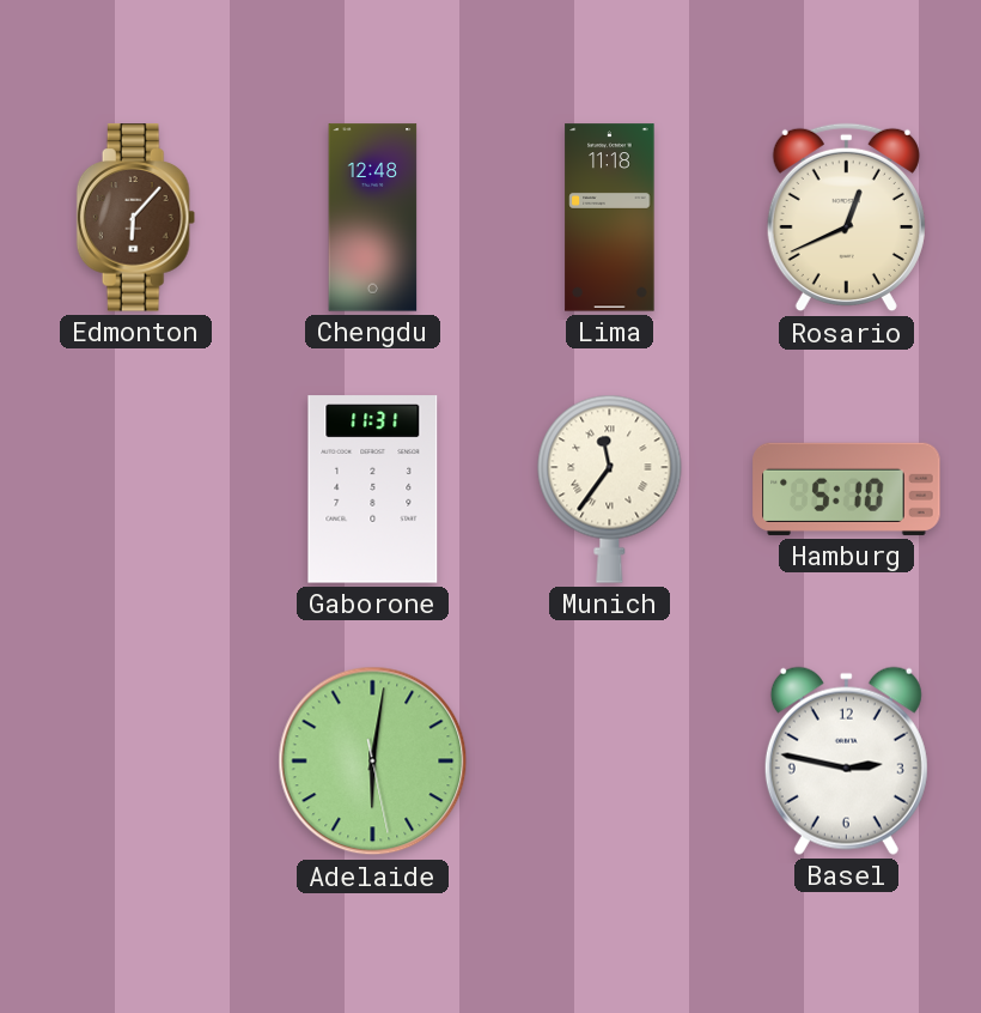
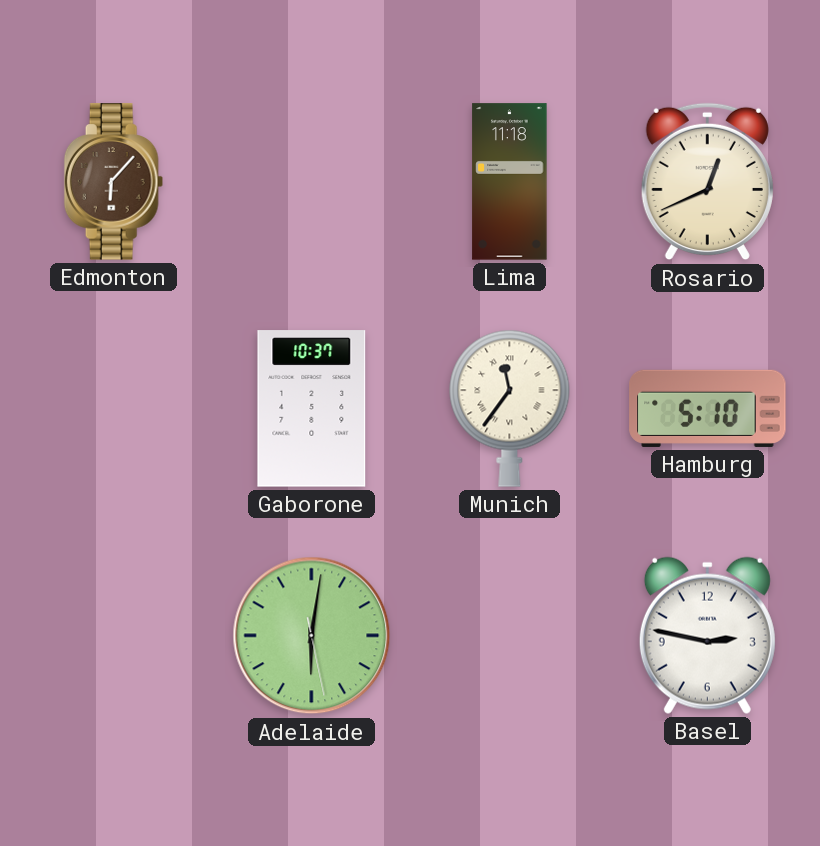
Chengdu: 12:48 -> none
Gaborone: 11:31 -> 10:37
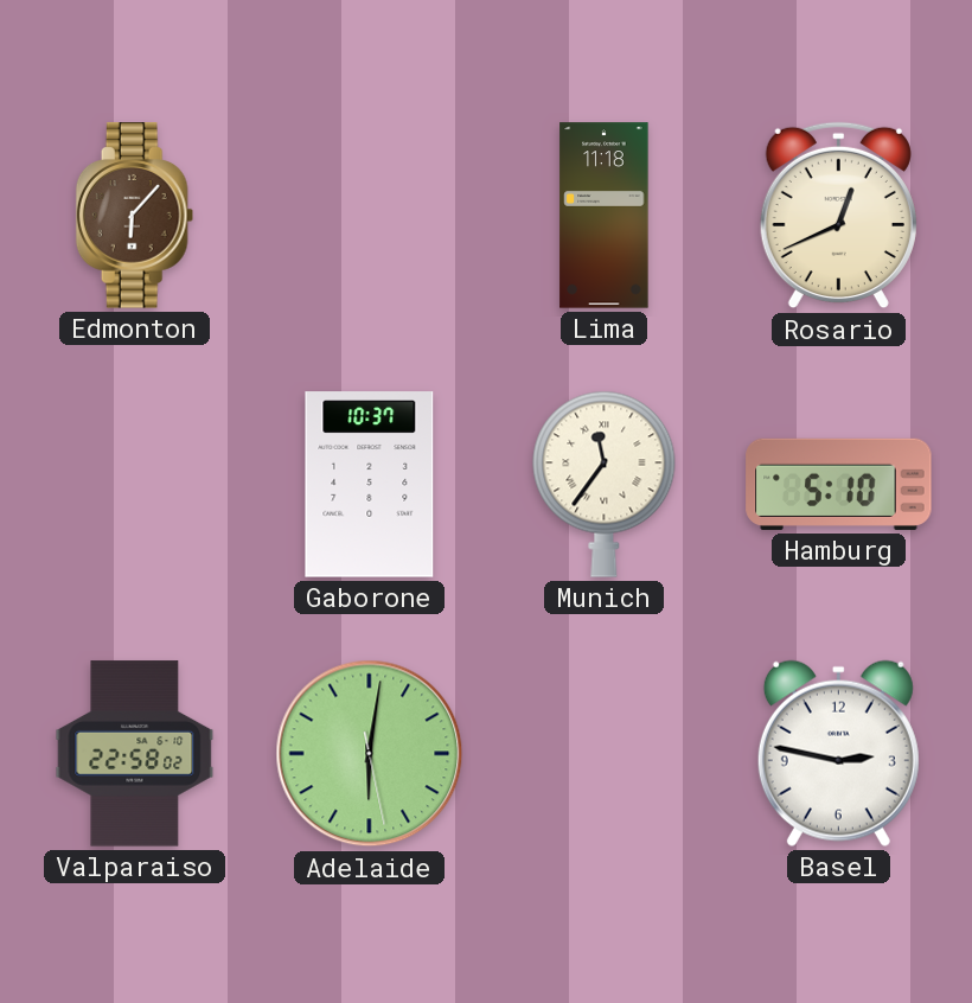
Valparaiso: none -> 22:58
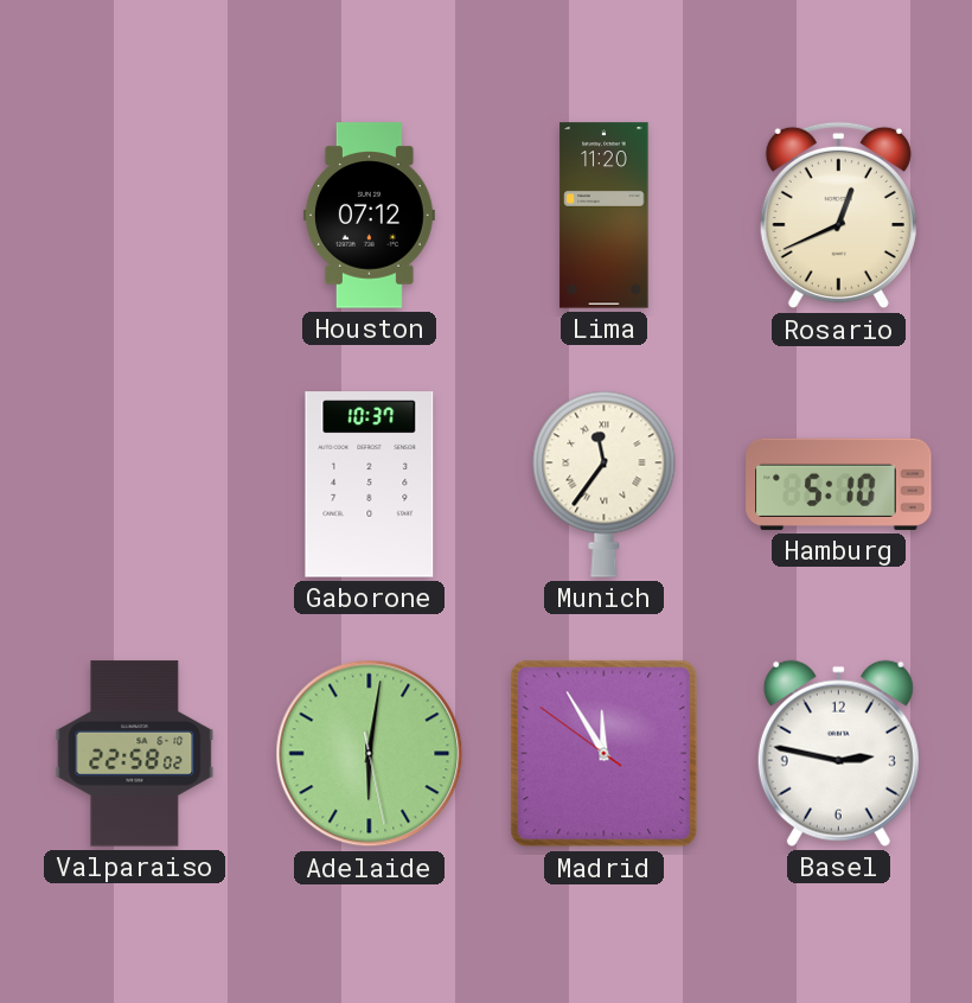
Edmonton: 6:07 -> none
Houston: none -> 07:12
Lima: 11:18 -> 11:20
Madrid: none -> 11:54
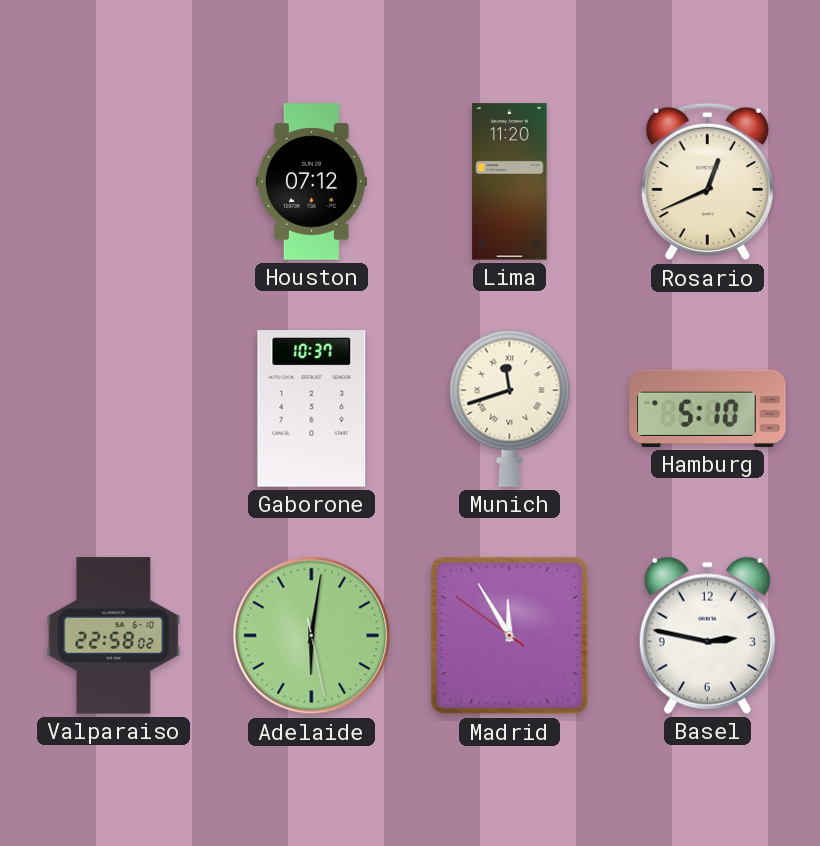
Munich: 11:36 -> 11:42
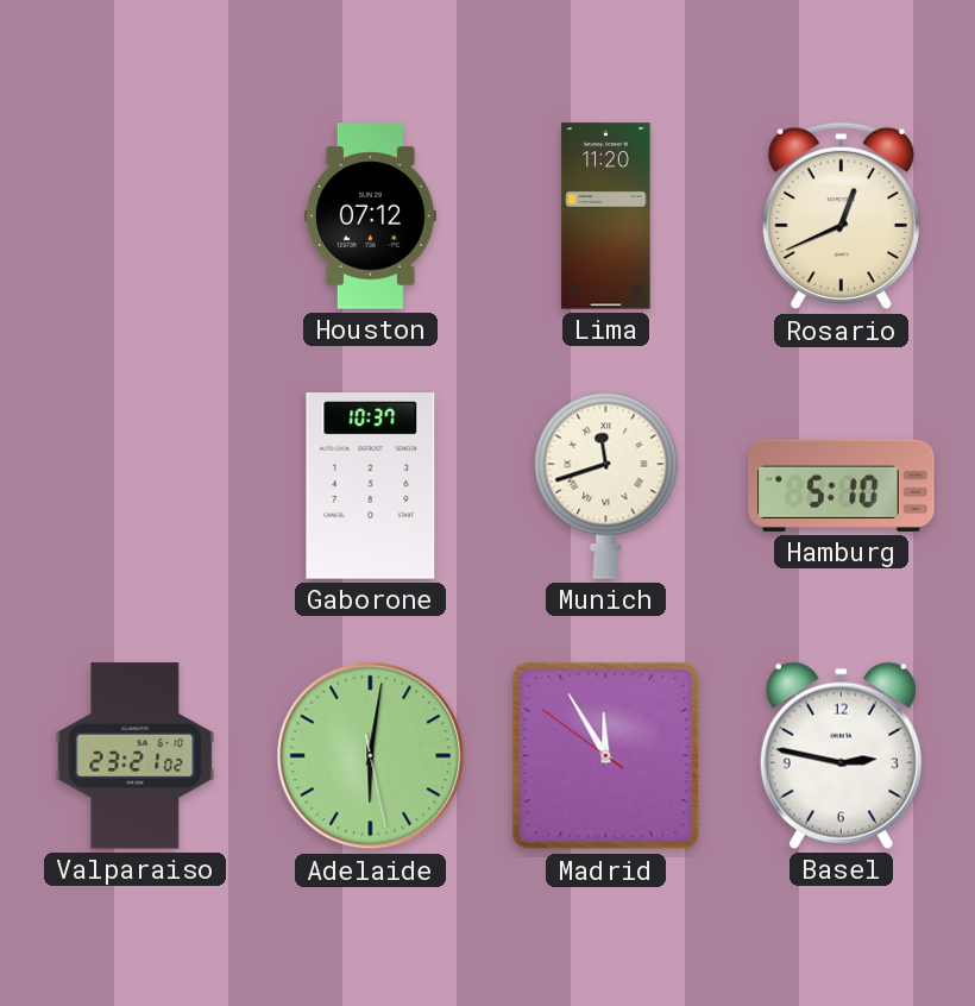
Valparaiso: 22:58 -> 23:21
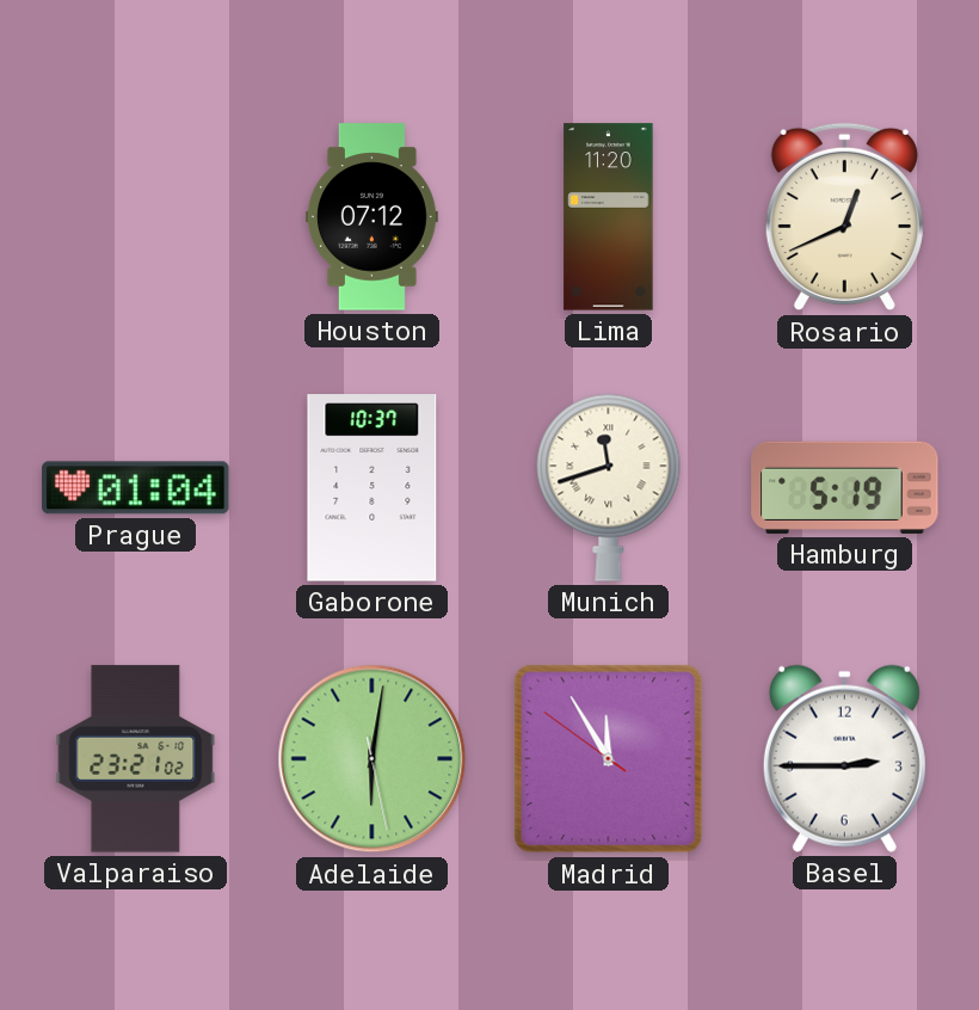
Prague: none -> 01:04
Hamburg: 5:10 -> 5:19
Basel: 2:47 -> 2:45
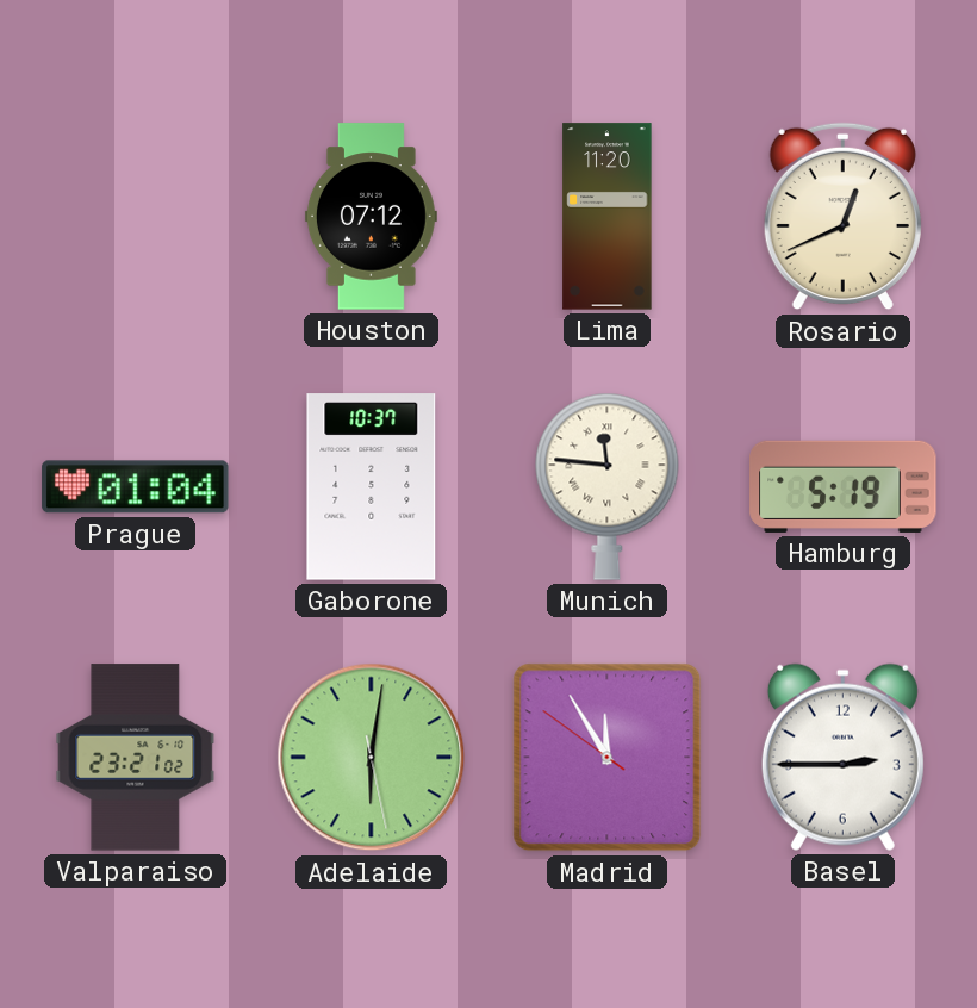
Munich: 11:42 -> 11:46
